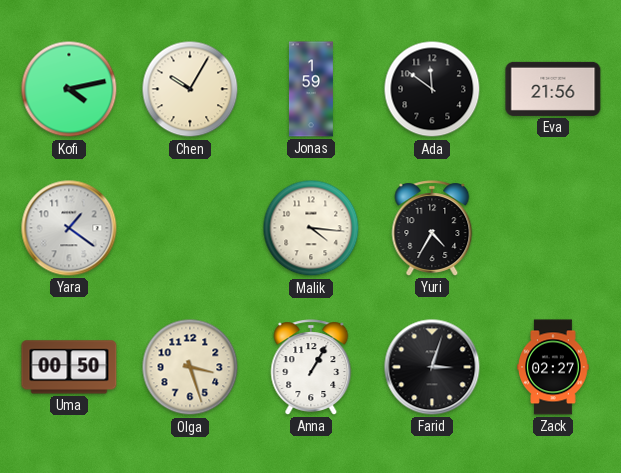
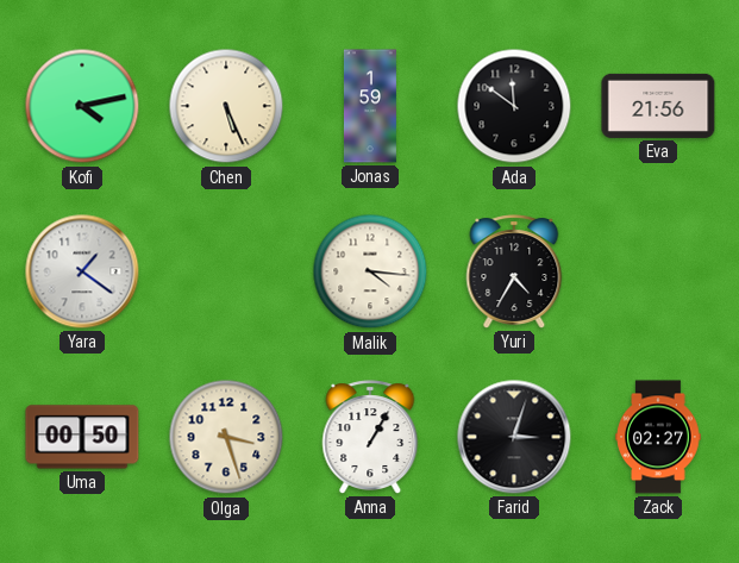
Chen: 10:05 -> 5:26
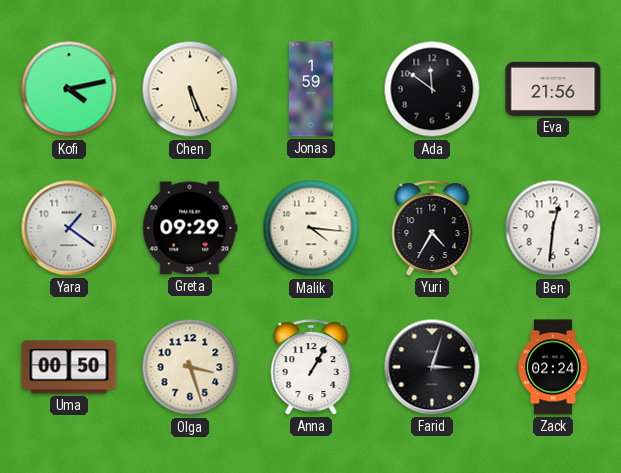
Greta: none -> 09:29
Ben: none -> 12:31
Zack: 02:27 -> 02:24
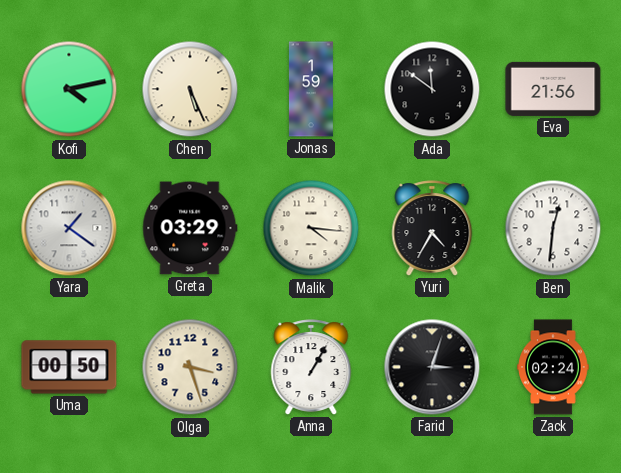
Greta: 09:29 -> 03:29
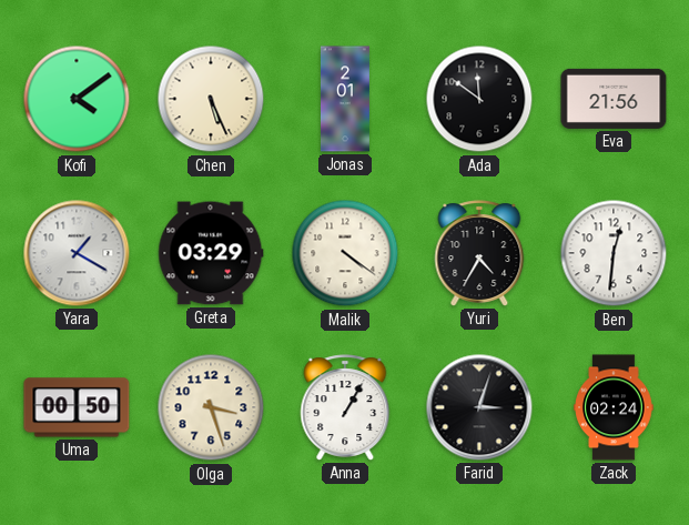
Kofi: 4:13 -> 4:09
Jonas: 1:59 -> 2:01
Yara: 1:21 -> 1:20
Malik: 4:16 -> 4:21
